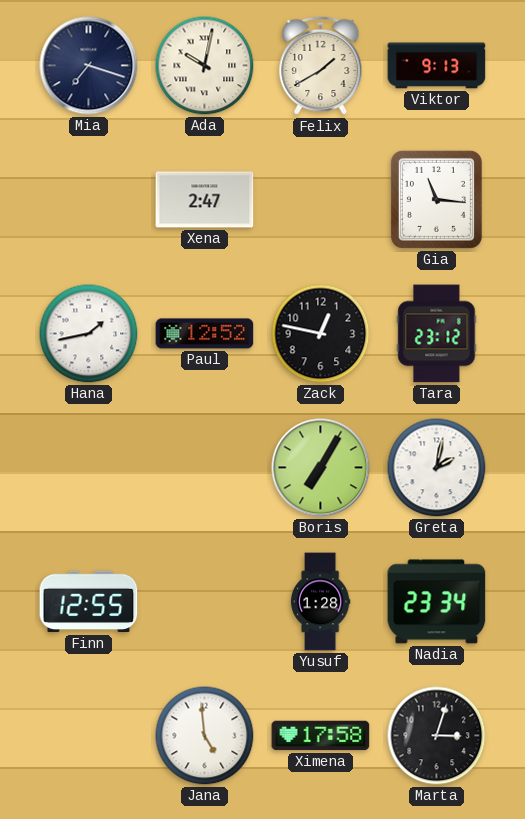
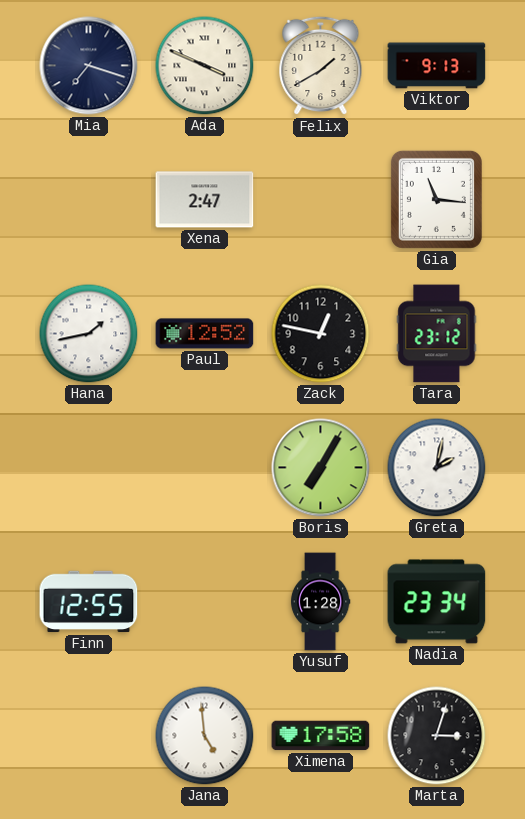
Ada: 10:02 -> 3:49
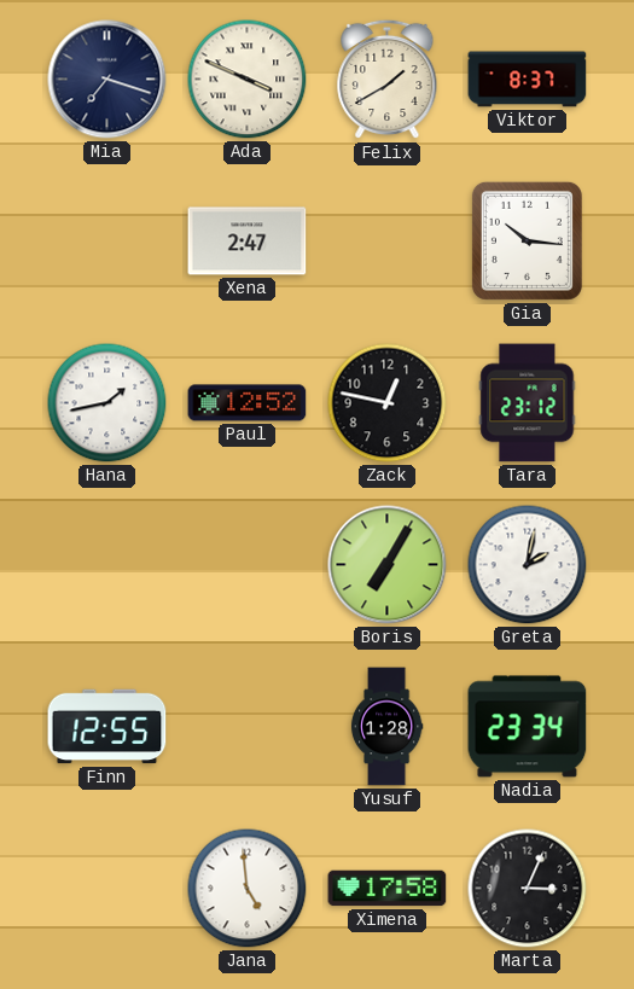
Viktor: 9:13 -> 8:37
Gia: 11:16 -> 10:16
Marta: 3:03 -> 3:04
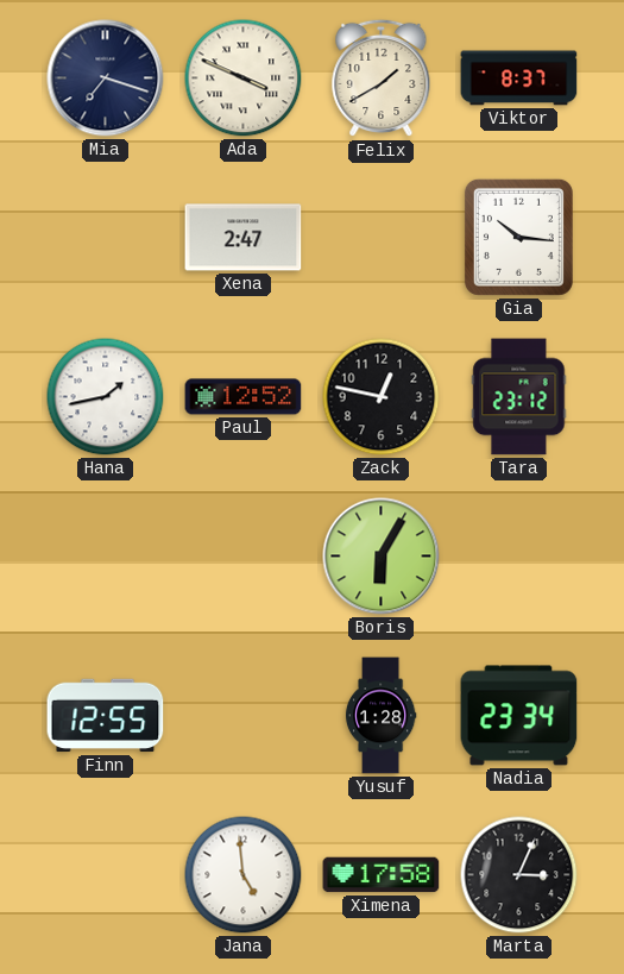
Boris: 7:05 -> 6:05
Greta: 2:02 -> none
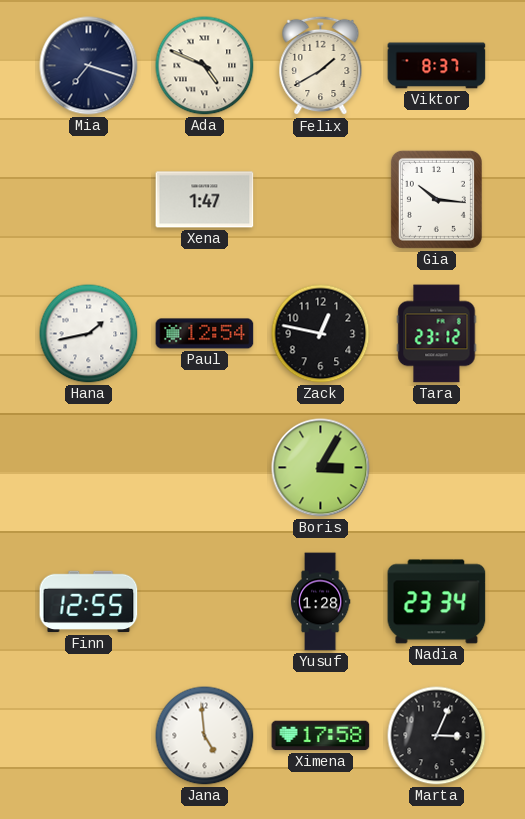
Ada: 3:49 -> 4:49
Xena: 2:47 -> 1:47
Paul: 12:52 -> 12:54
Boris: 6:05 -> 3:05
